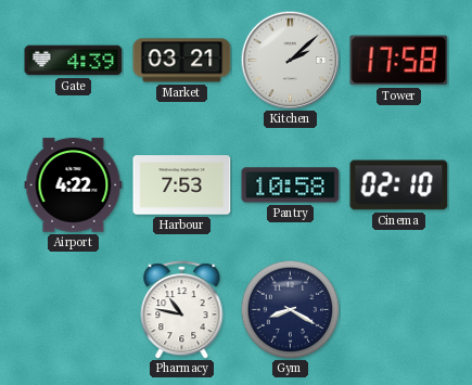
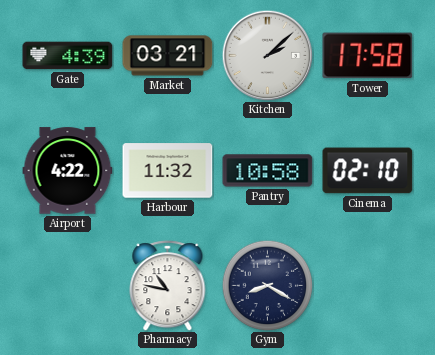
Harbour: 7:53 -> 11:32
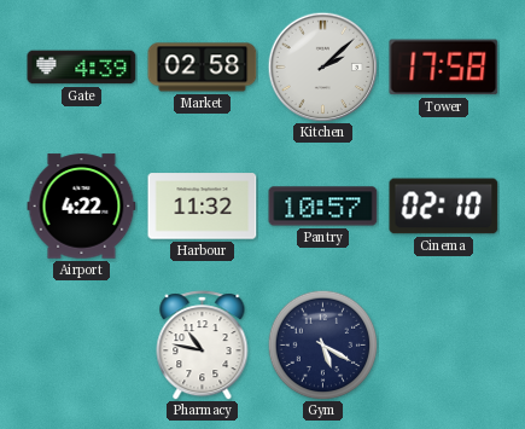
Market: 03:21 -> 02:58
Pantry: 10:58 -> 10:57
Gym: 8:20 -> 5:20
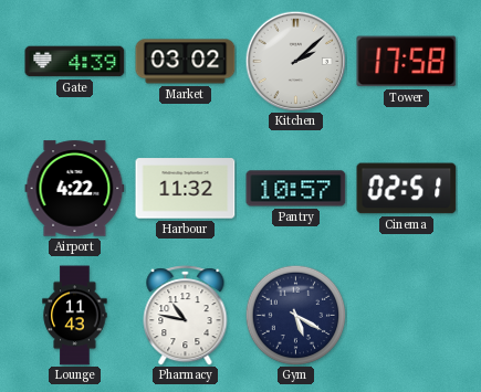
Market: 02:58 -> 03:02
Cinema: 02:10 -> 02:51
Lounge: none -> 11:43
